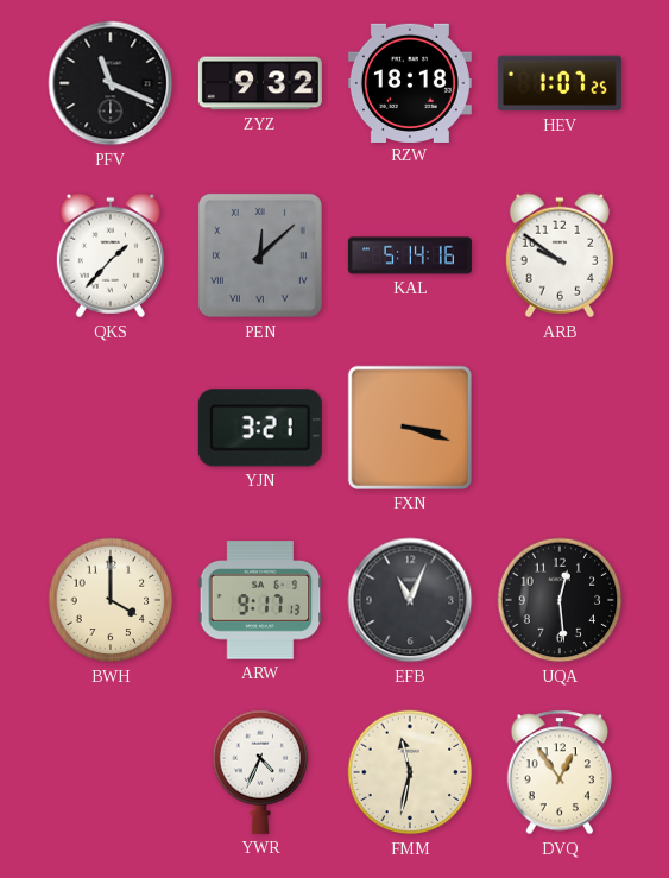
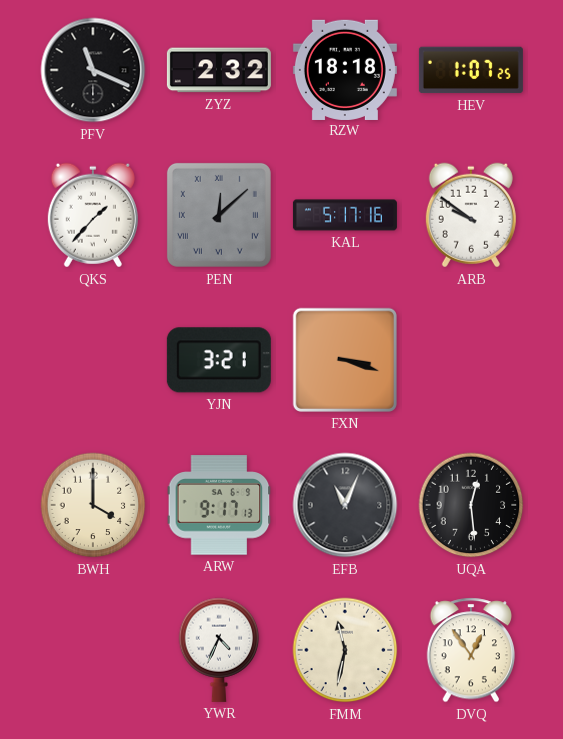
ZYZ: 9:32 -> 2:32
KAL: 5:14 -> 5:17
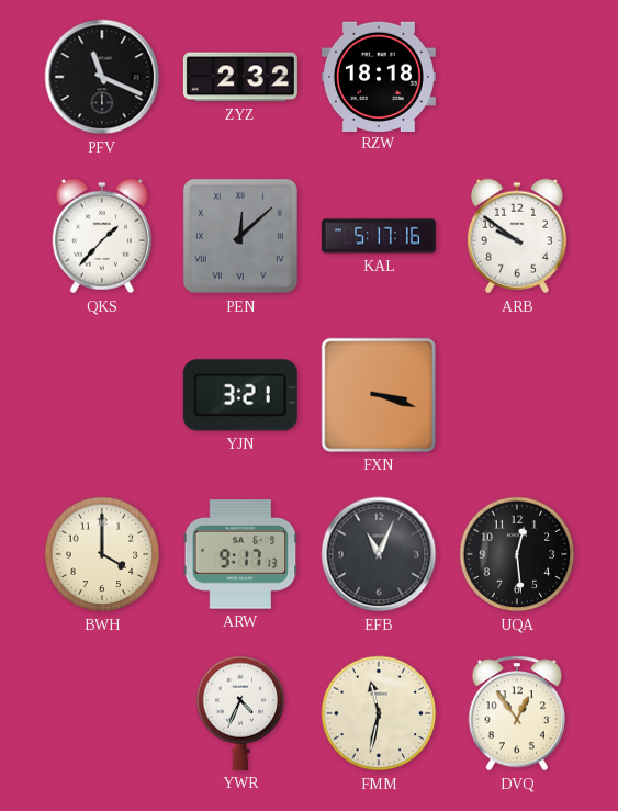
HEV: 1:07 -> none
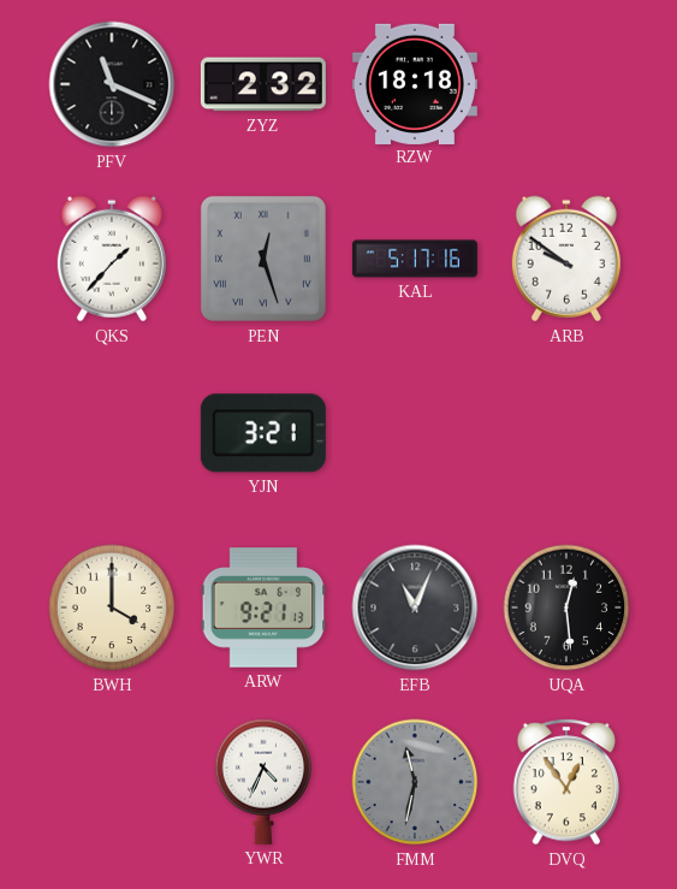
PEN: 12:08 -> 12:27
FXN: 3:18 -> none
ARW: 9:17 -> 9:21
FMM dial: cream -> grey
